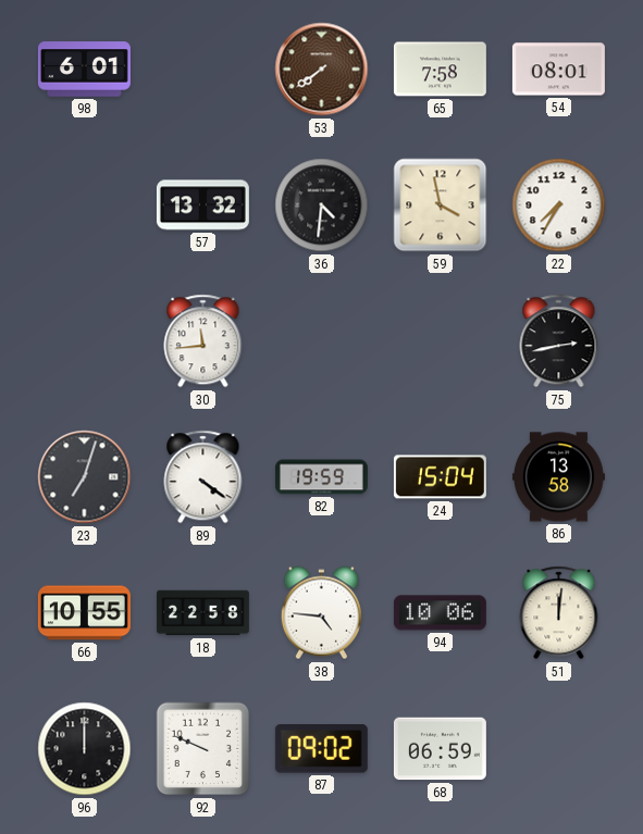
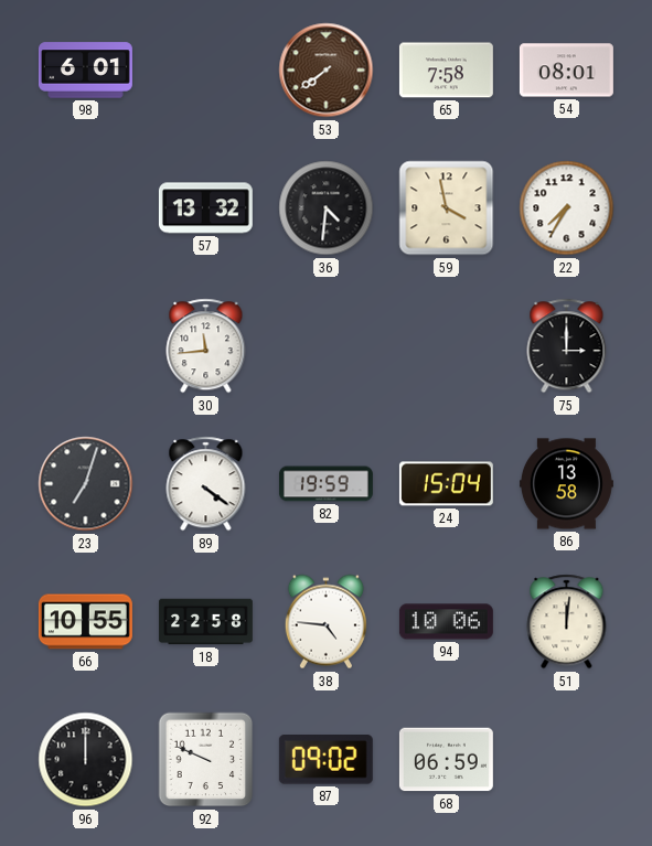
75: 2:43 -> 3:00
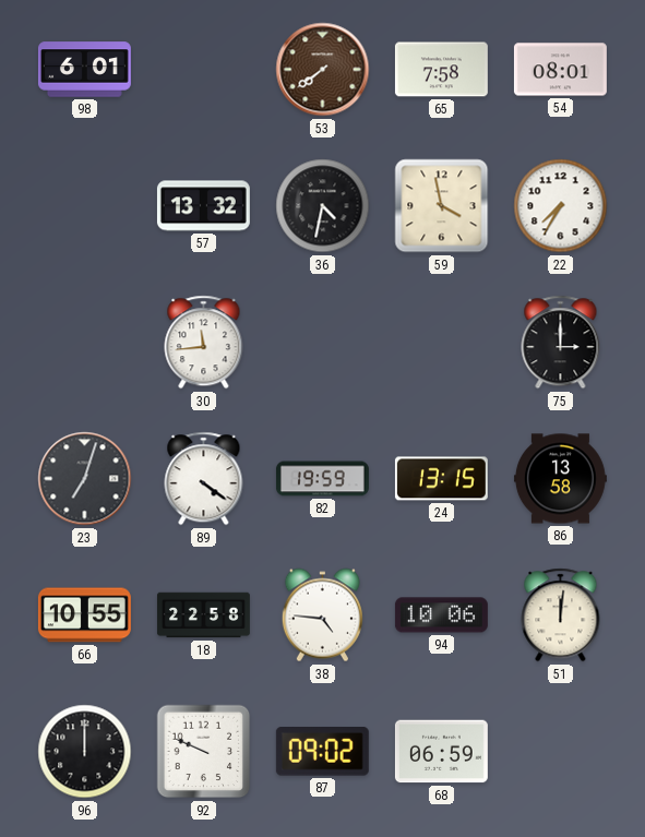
36: 4:31 -> 4:32
24: 15:04 -> 13:15
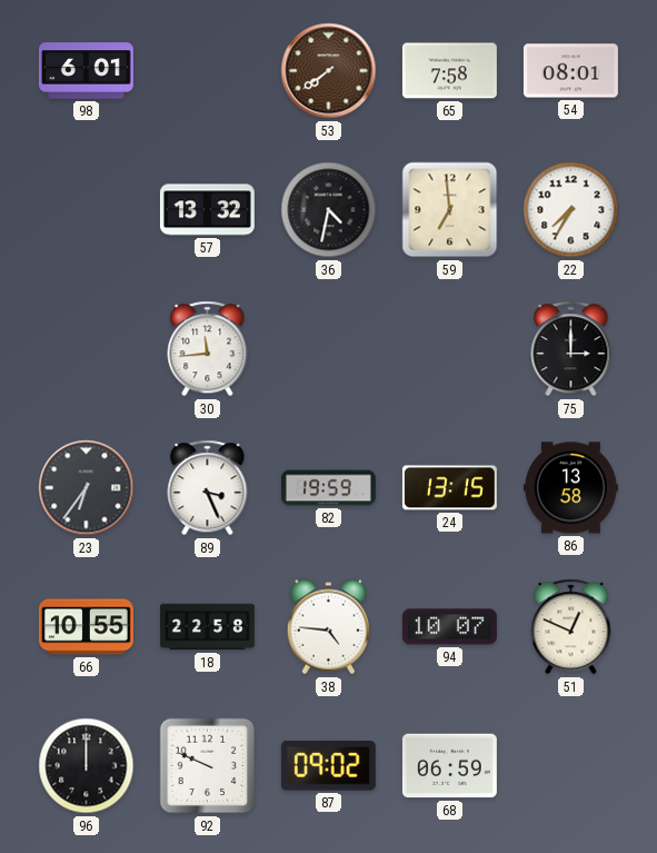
59: 3:58 -> 6:59
23: 7:03 -> 6:36
89: 4:21 -> 3:26
94: 10:06 -> 10:07
51: 12:01 -> 12:49
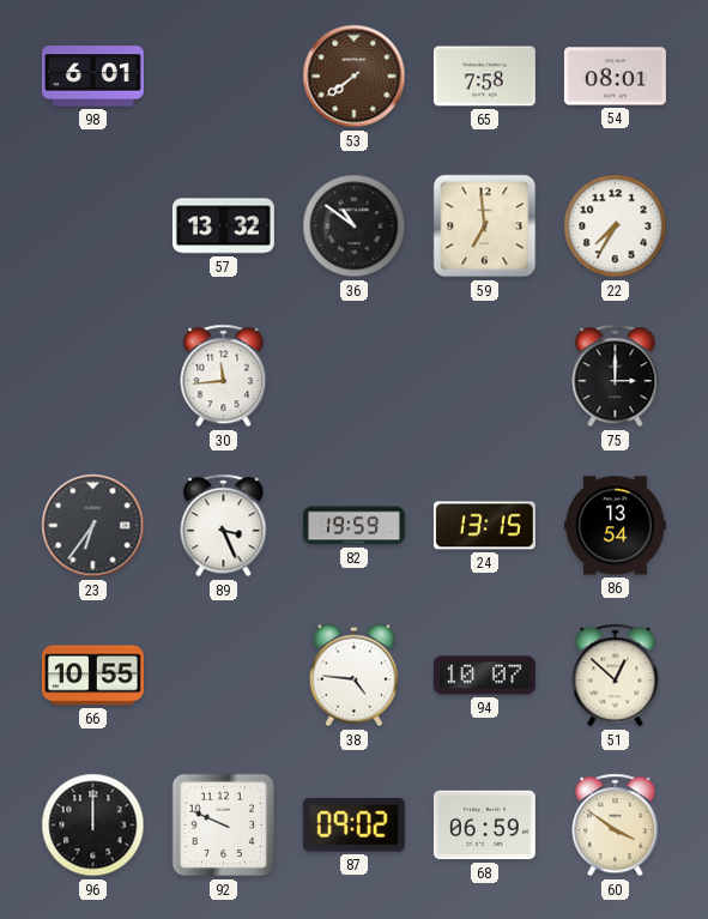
36: 4:32 -> 10:51
86: 13:58 -> 13:54
18: 22:58 -> none
51: 12:49 -> 12:52
60: none -> 3:51
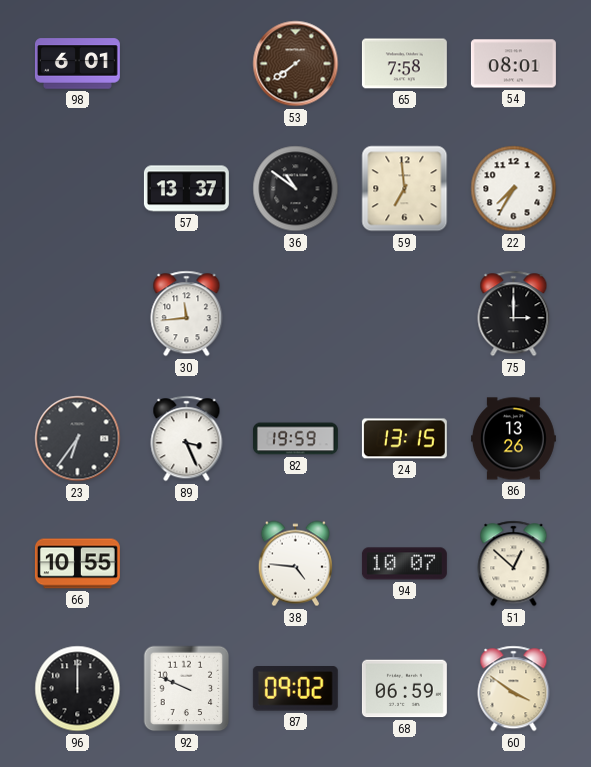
57: 13:32 -> 13:37
86: 13:54 -> 13:26
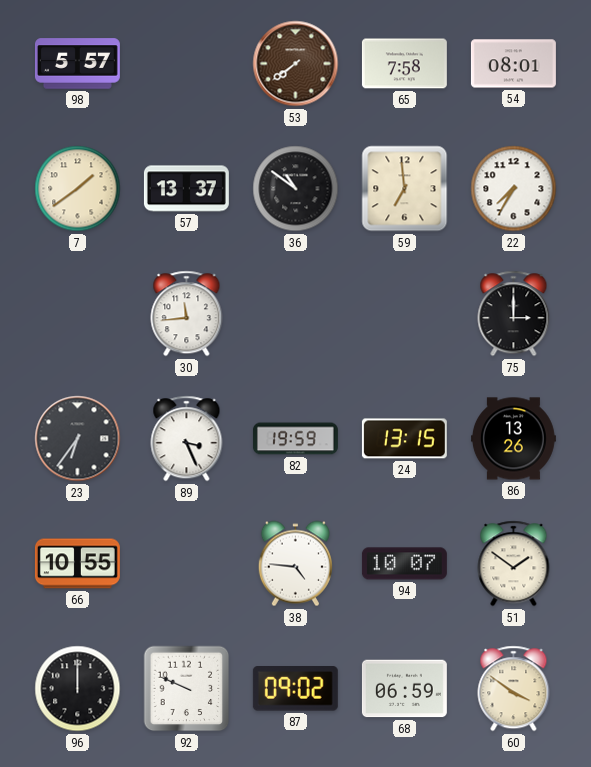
98: 6:01 -> 5:57
7: none -> 1:39
51: 12:52 -> 1:51
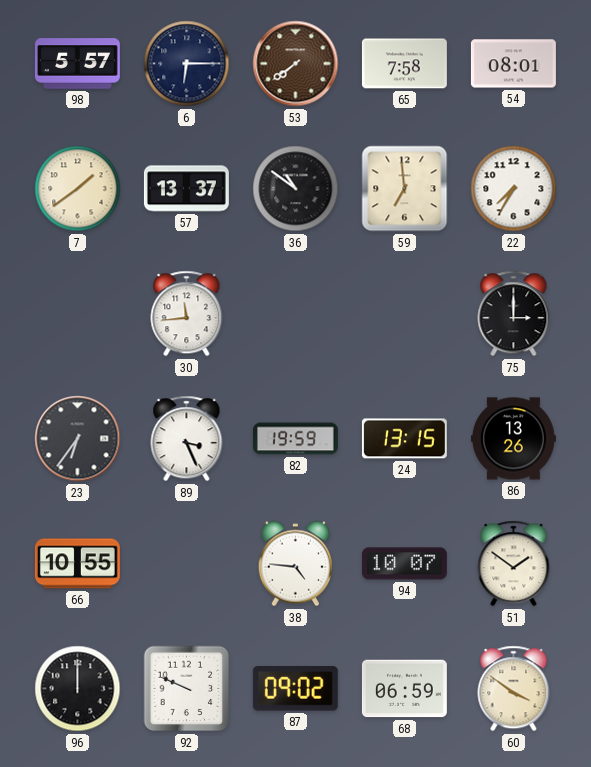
6: none -> 6:15
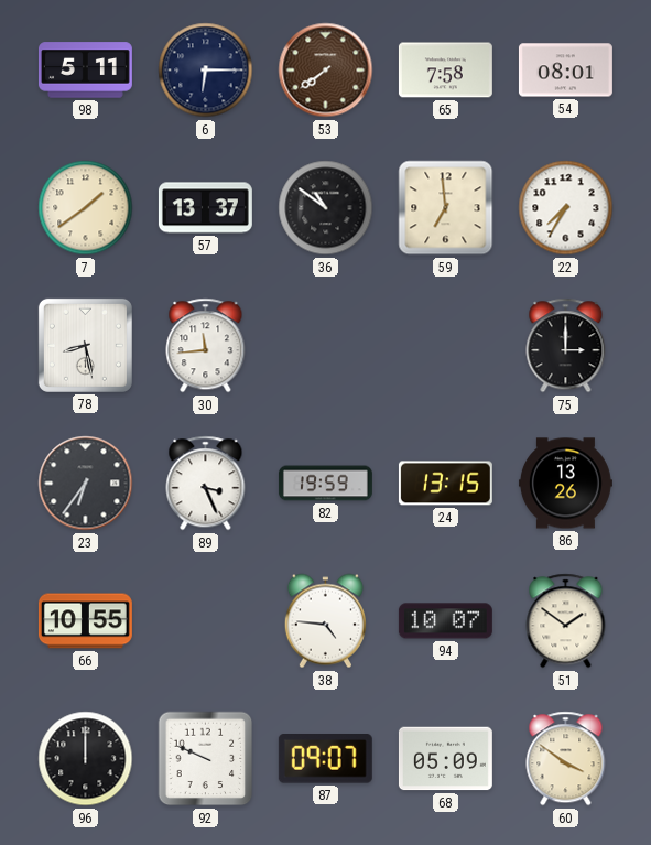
98: 5:57 -> 5:11
78: none -> 8:28
87: 09:02 -> 09:07
68: 06:59 -> 05:09
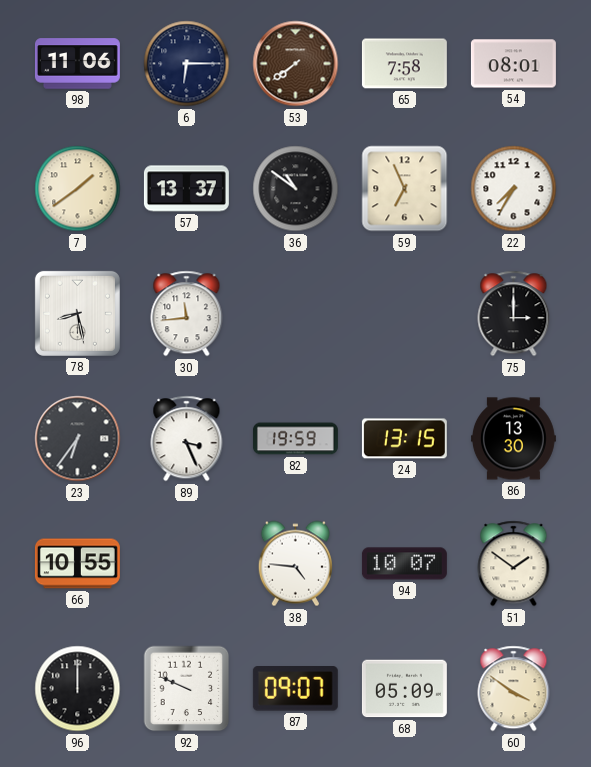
98: 5:11 -> 11:06
59: 6:59 -> 6:56
86: 13:26 -> 13:30
